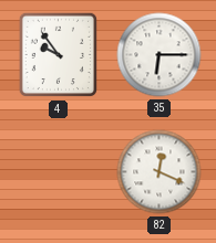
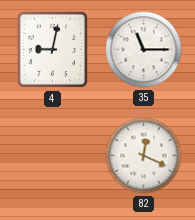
4: 9:54 -> 9:02
35: 6:15 -> 11:15
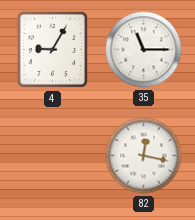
4: 9:02 -> 9:05
82: 12:19 -> 12:17
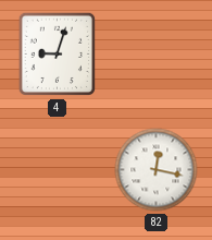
4: 9:05 -> 9:03
35: 11:15 -> none
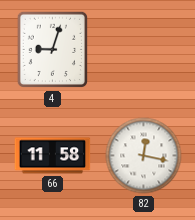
66: none -> 11:58
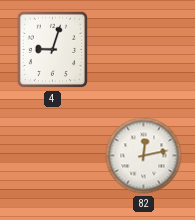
66: 11:58 -> none
82: 12:17 -> 12:13
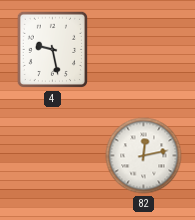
4: 9:03 -> 9:28
